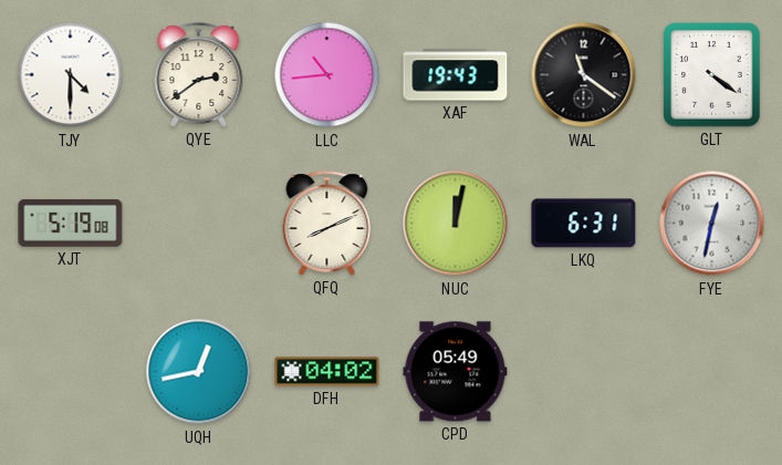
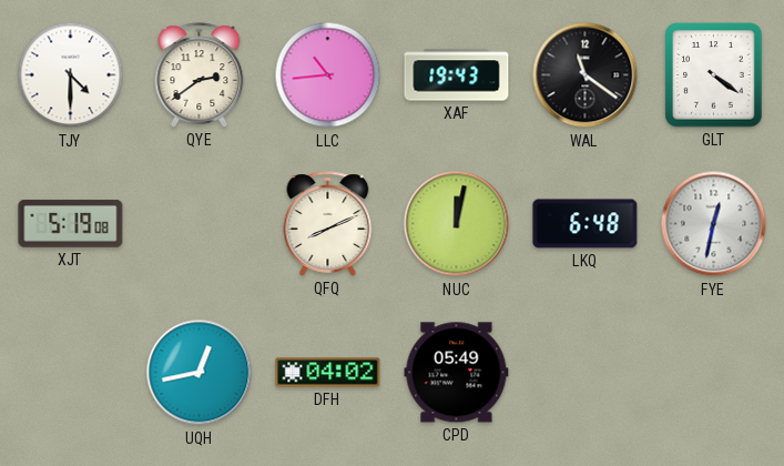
LKQ: 6:31 -> 6:48
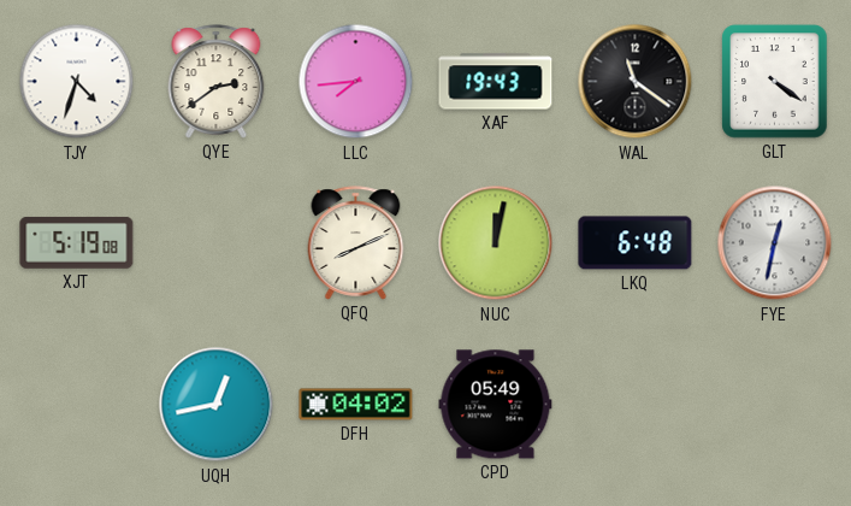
TJY: 4:30 -> 4:33
LLC: 10:44 -> 7:44
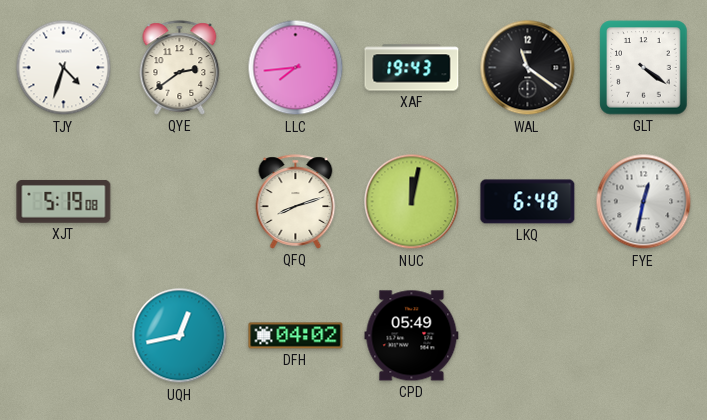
QFQ: 8:11 -> 8:12
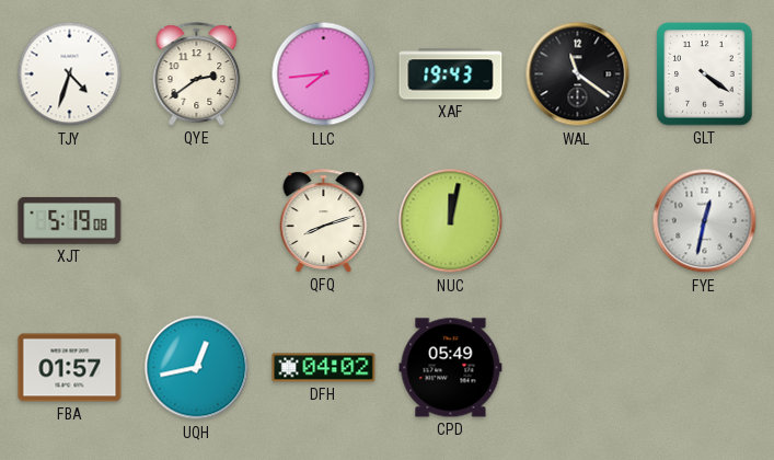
LKQ: 6:48 -> none
FBA: none -> 01:57
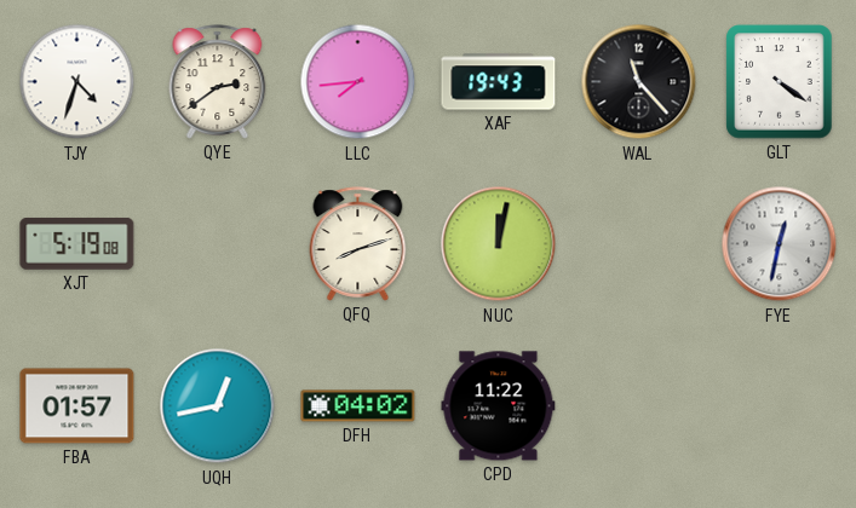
WAL: 11:21 -> 11:23
CPD: 05:49 -> 11:22
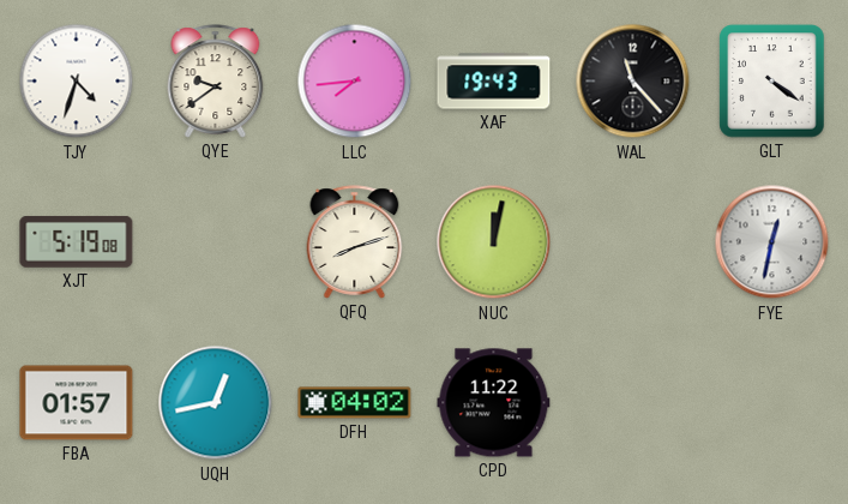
QYE: 2:39 -> 9:39
